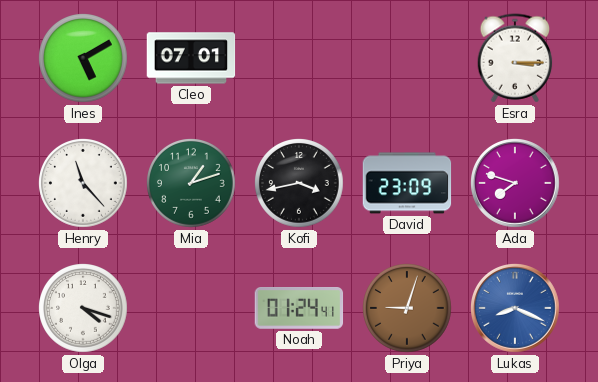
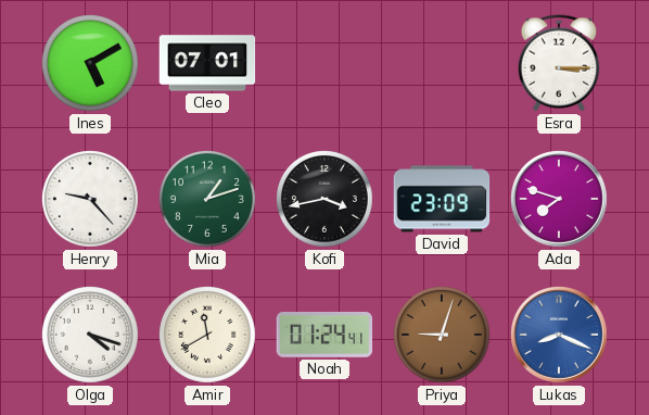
Henry: 11:23 -> 9:23
Amir: none -> 11:40
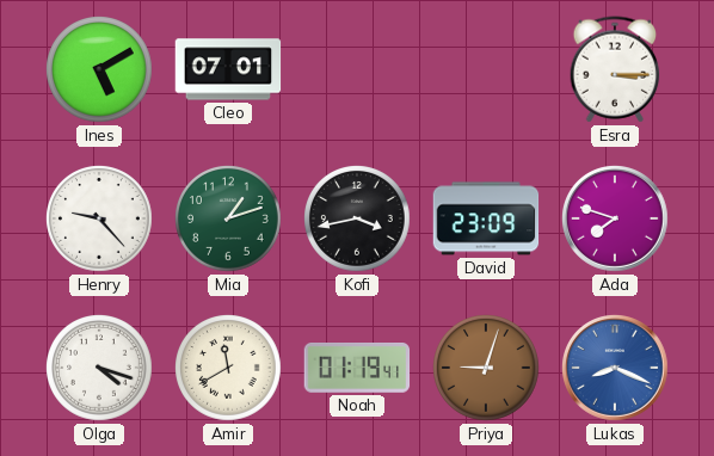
Noah: 01:24 -> 01:19
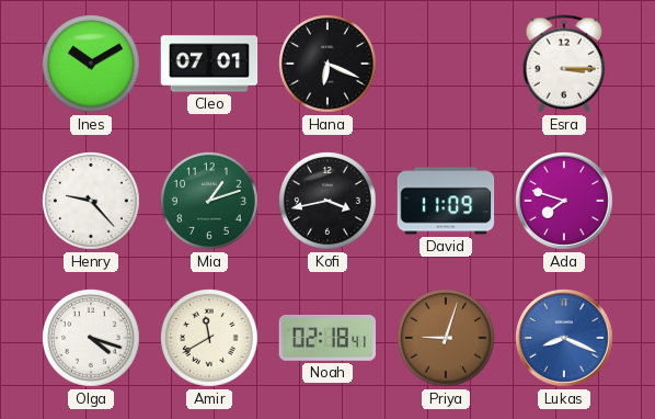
Ines: 5:10 -> 10:10
Hana: none -> 6:19
David: 23:09 -> 11:09
Noah: 01:19 -> 02:18
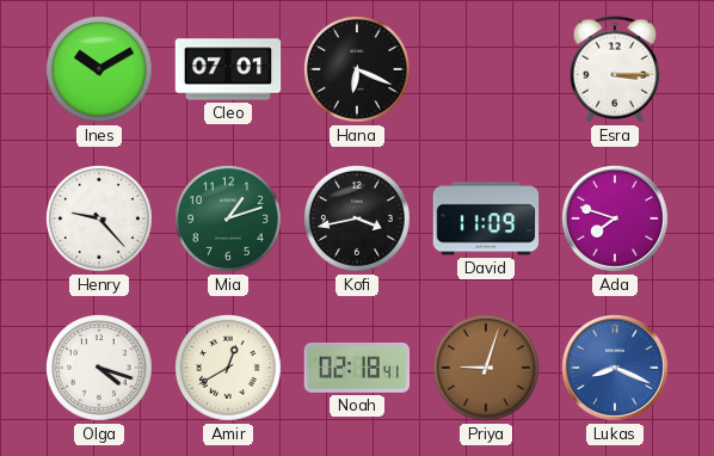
Amir: 11:40 -> 12:40
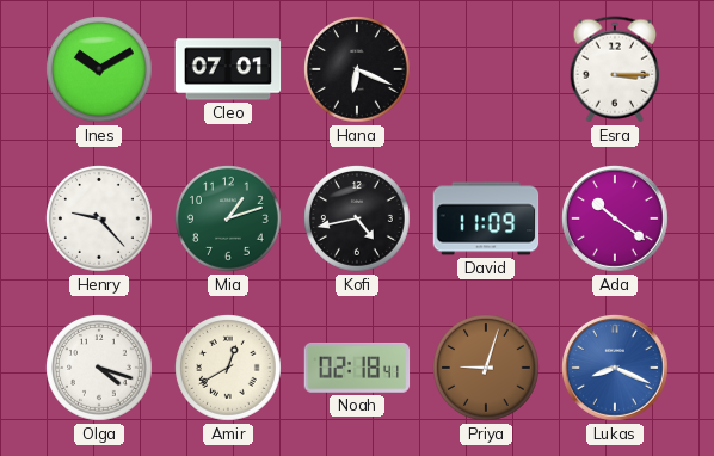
Kofi: 3:43 -> 4:43
Ada: 7:48 -> 10:21
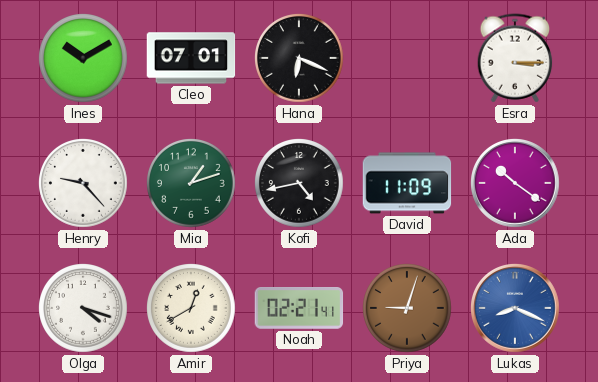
Noah: 02:18 -> 02:21
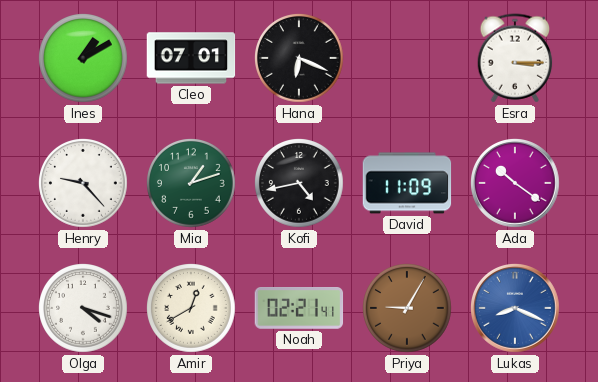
Ines: 10:10 -> 1:10
Priya: 9:03 -> 9:05
